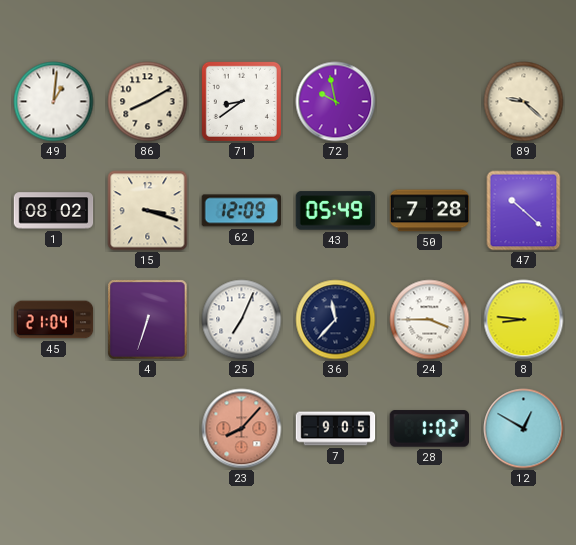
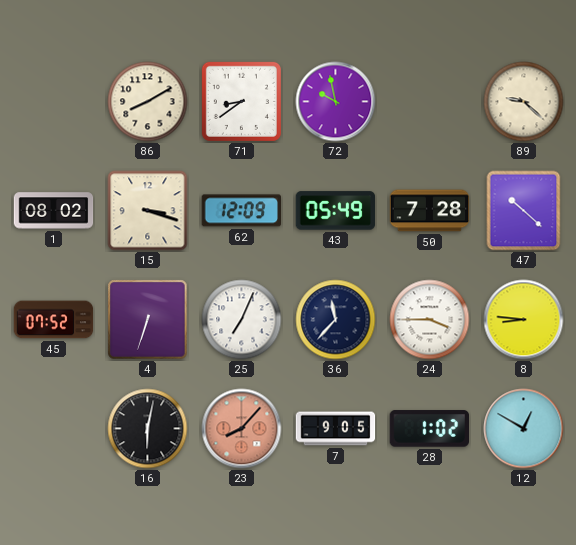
49: 1:01 -> none
45: 21:04 -> 07:52
16: none -> 6:02
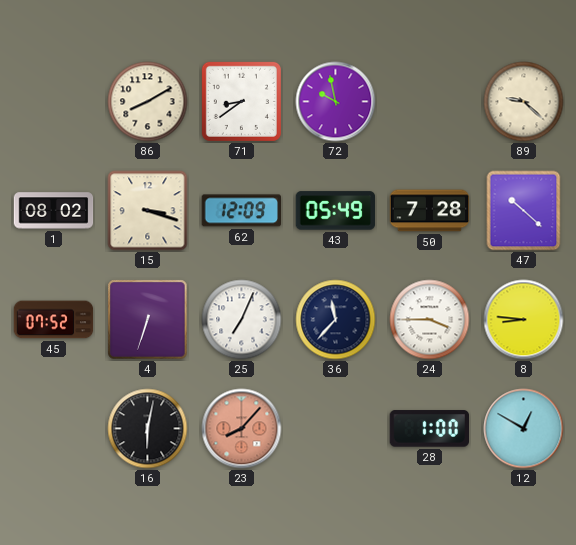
7: 9:05 -> none
28: 1:02 -> 1:00
